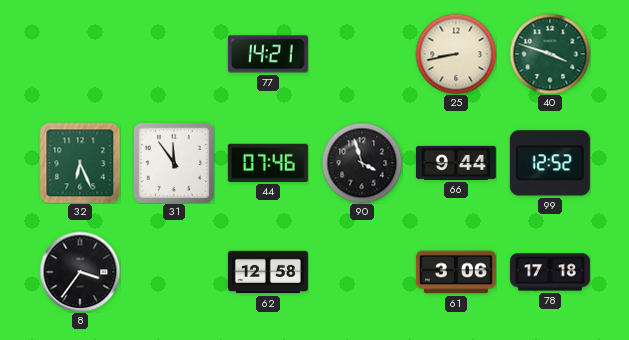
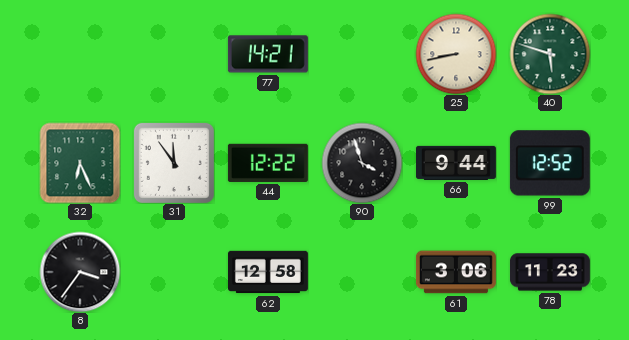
40: 3:48 -> 5:48
44: 07:46 -> 12:22
78: 17:18 -> 11:23
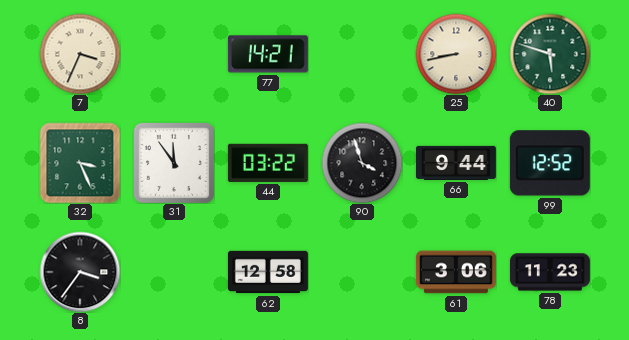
7: none -> 3:34
32: 6:26 -> 3:26
44: 12:22 -> 03:22
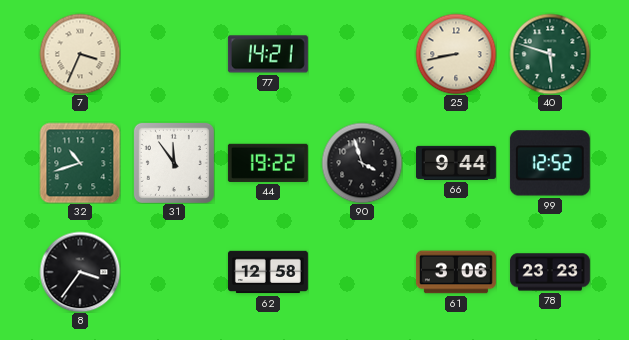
32: 3:26 -> 10:42
44: 03:22 -> 19:22
78: 11:23 -> 23:23
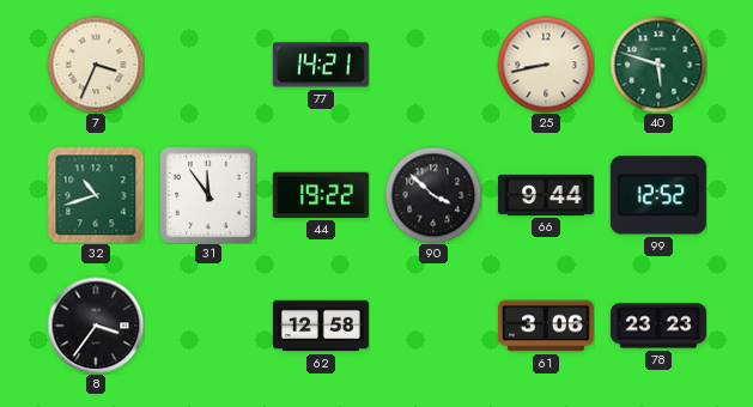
90: 3:57 -> 3:52
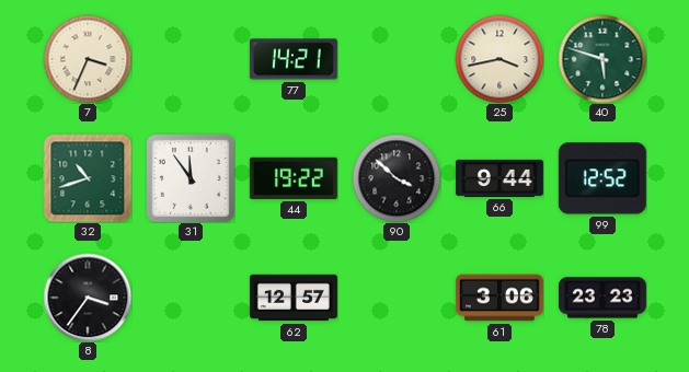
25: 8:43 -> 3:43
62: 12:58 -> 12:57
